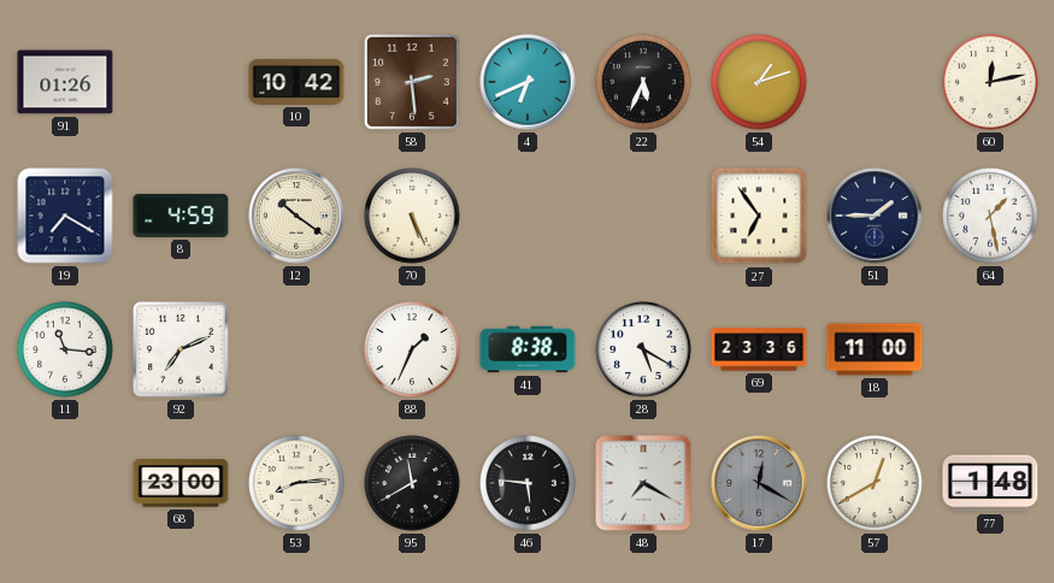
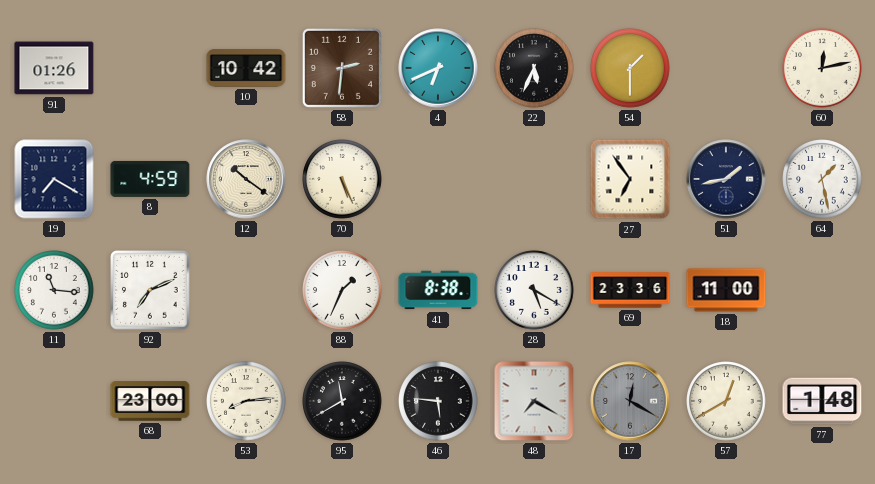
58: 2:29 -> 2:31
54: 1:12 -> 1:30
51: 1:45 -> 1:43
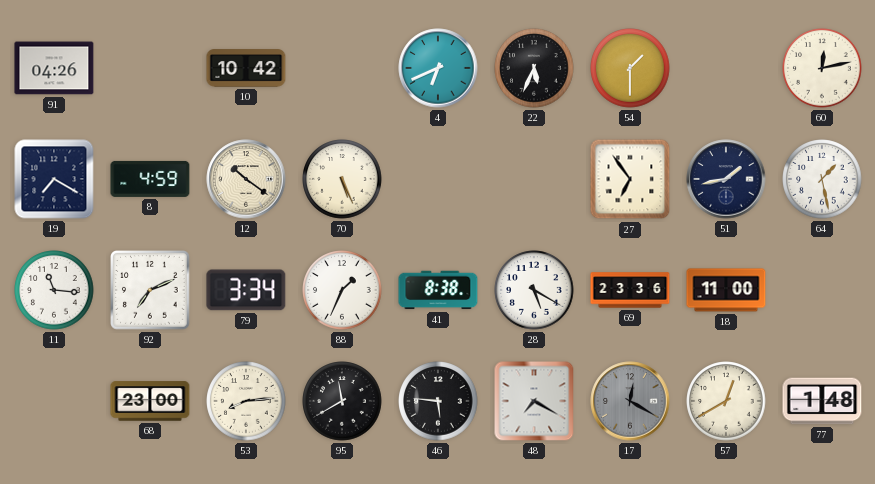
91: 01:26 -> 04:26
58: 2:31 -> none
79: none -> 3:34
